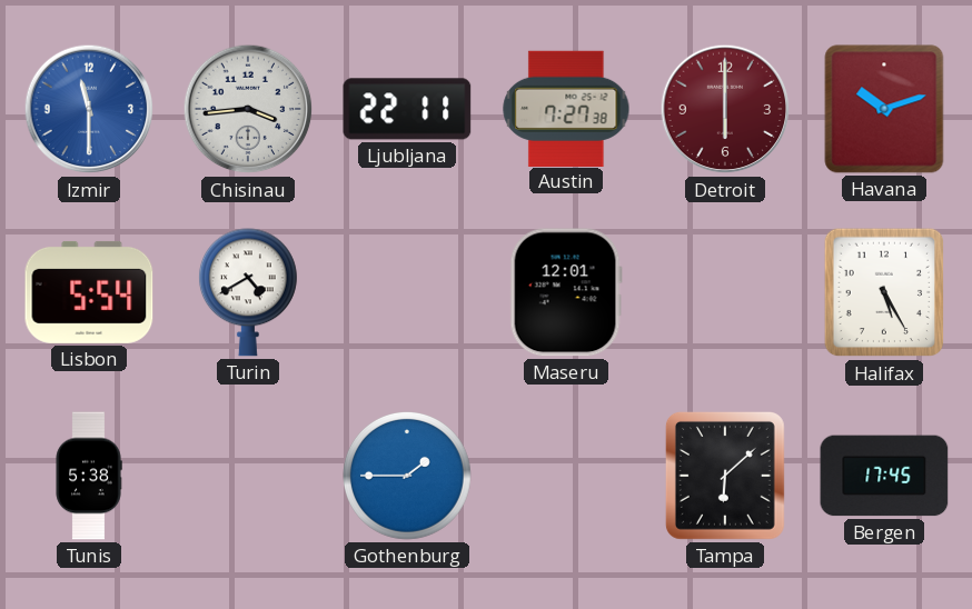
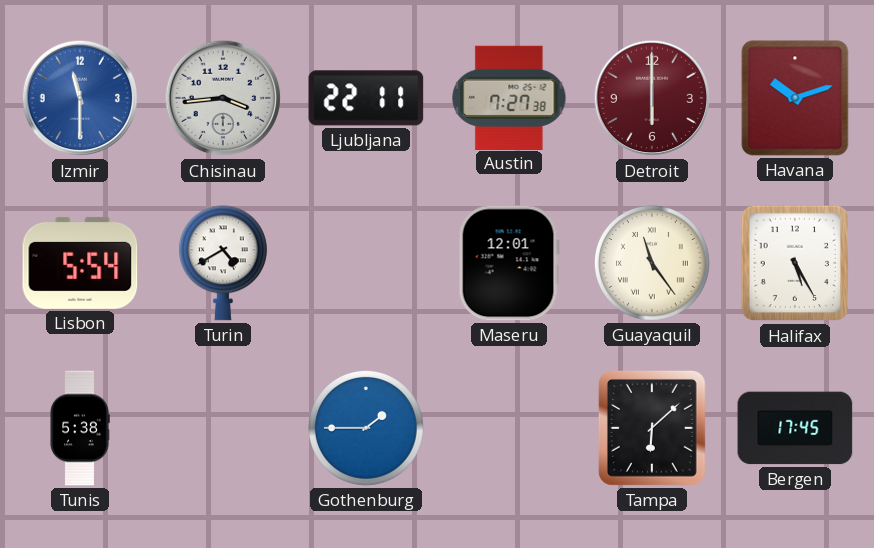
Guayaquil: none -> 11:24
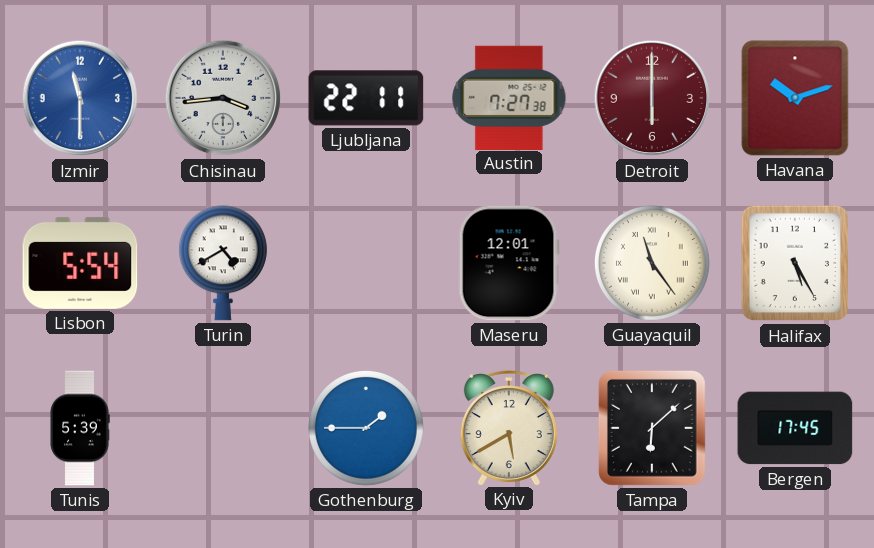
Tunis: 5:38 -> 5:39
Kyiv: none -> 5:40
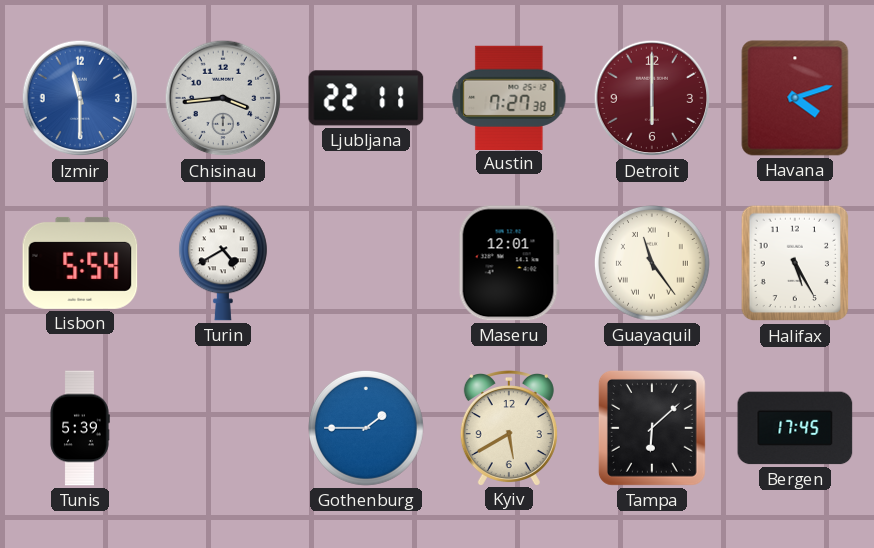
Havana: 10:12 -> 4:12
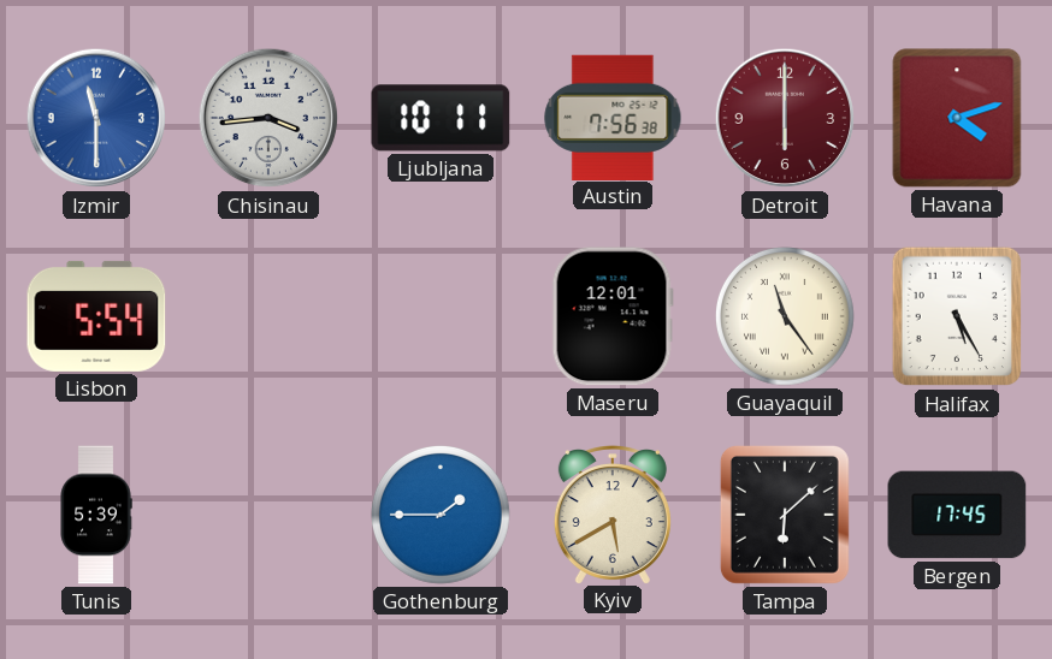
Ljubljana: 22:11 -> 10:11
Austin: 7:27 -> 7:56
Turin: 4:40 -> none
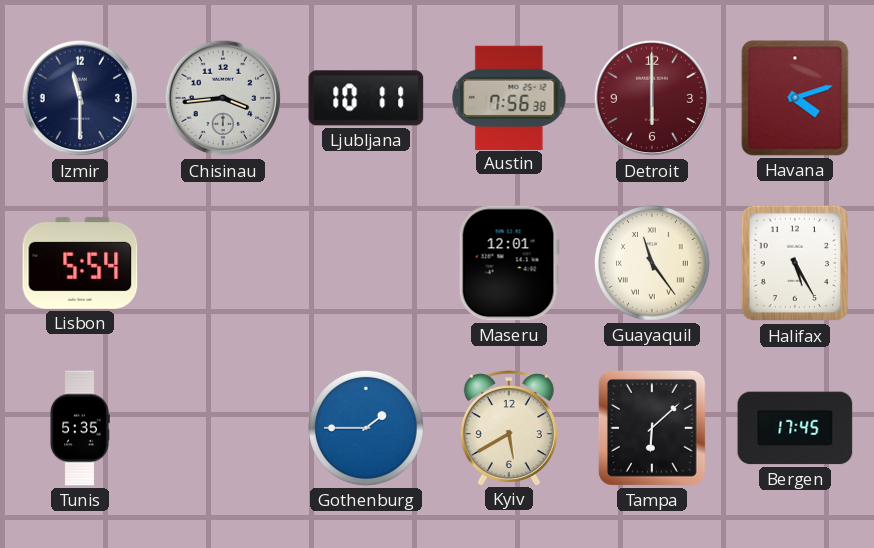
Izmir dial: blue -> navy
Tunis: 5:39 -> 5:35
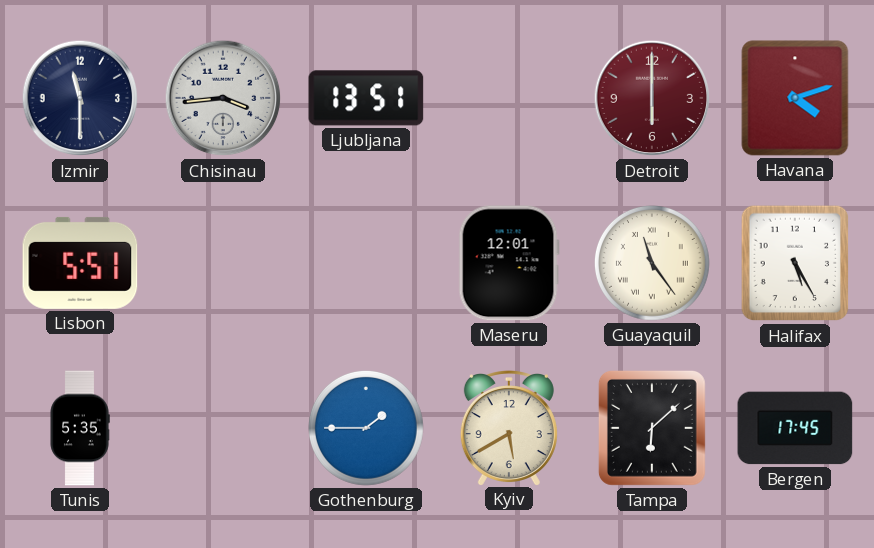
Ljubljana: 10:11 -> 13:51
Austin: 7:56 -> none
Lisbon: 5:54 -> 5:51
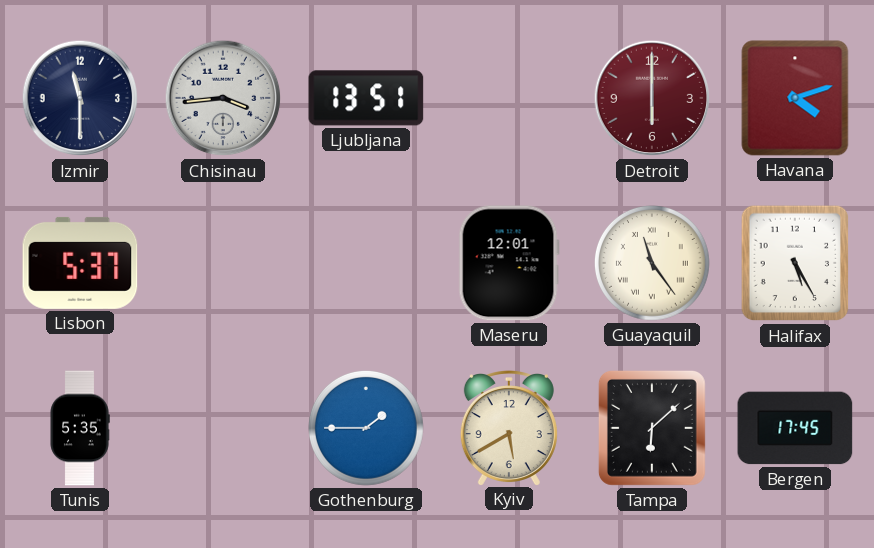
Lisbon: 5:51 -> 5:37
